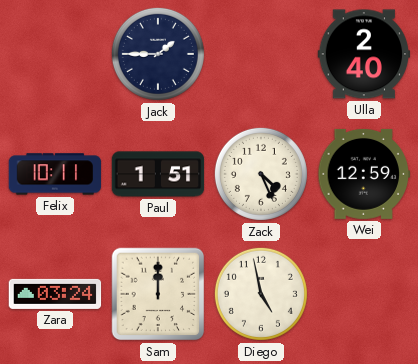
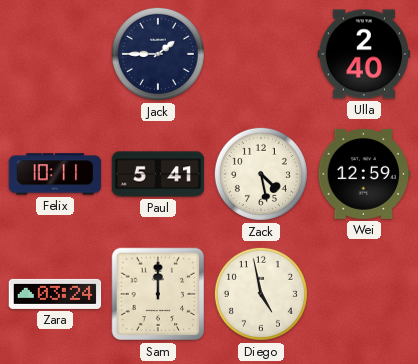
Paul: 1:51 -> 5:41
Zack: 4:26 -> 4:28
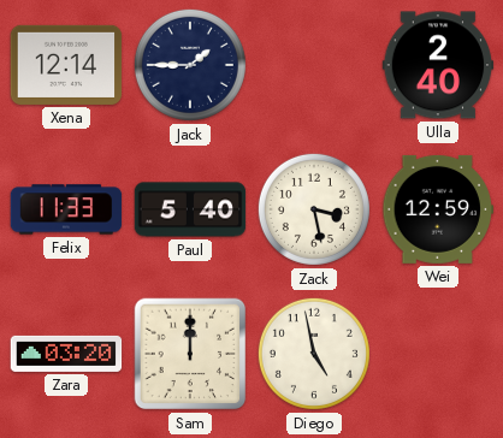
Xena: none -> 12:14
Felix: 10:11 -> 11:33
Paul: 5:41 -> 5:40
Zack: 4:28 -> 3:28
Zara: 03:24 -> 03:20
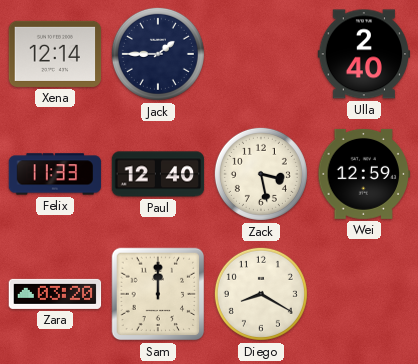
Paul: 5:40 -> 12:40
Diego: 4:58 -> 8:20
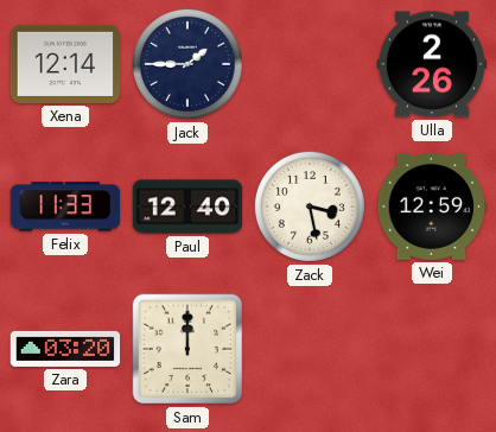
Ulla: 2:40 -> 2:26
Diego: 8:20 -> none
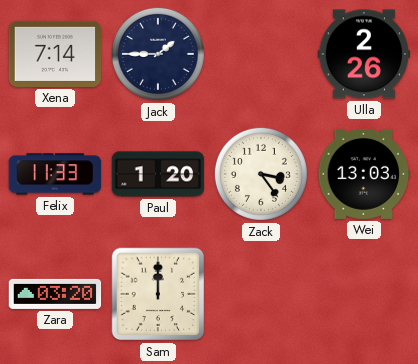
Xena: 12:14 -> 7:14
Paul: 12:40 -> 1:20
Zack: 3:28 -> 3:24
Wei: 12:59 -> 13:03
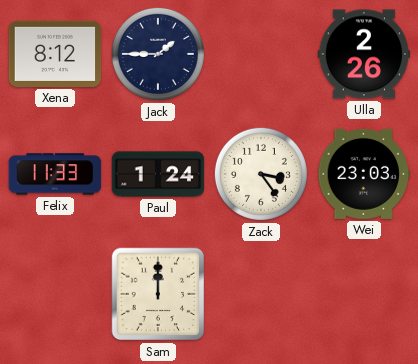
Xena: 7:14 -> 8:12
Paul: 1:20 -> 1:24
Wei: 13:03 -> 23:03
Zara: 03:20 -> none
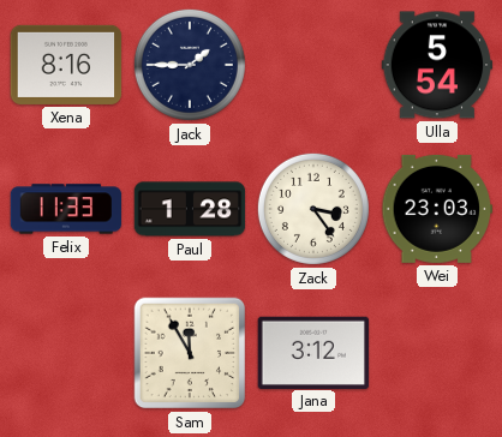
Xena: 8:12 -> 8:16
Ulla: 2:26 -> 5:54
Paul: 1:24 -> 1:28
Sam: 12:00 -> 11:55
Jana: none -> 3:12
